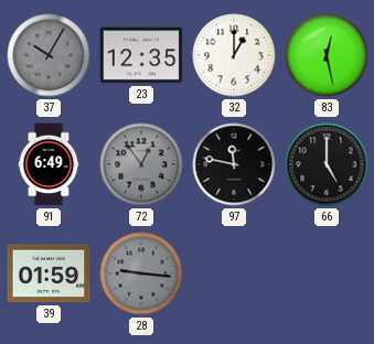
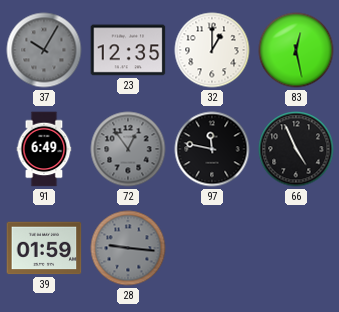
66: 5:00 -> 4:56
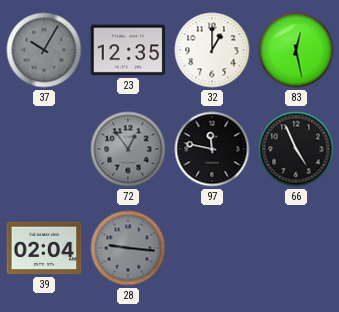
91: 6:49 -> none
39: 01:59 -> 02:04
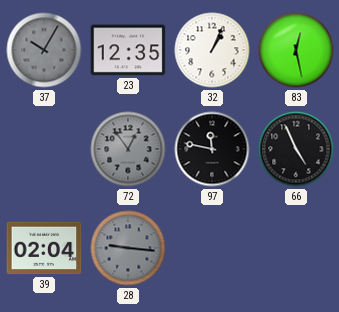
32: 1:00 -> 1:04
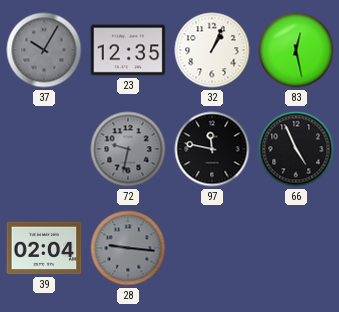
72: 12:54 -> 9:32
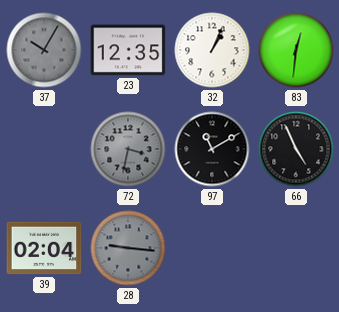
83: 12:28 -> 12:31
72: 9:32 -> 3:32
97: 11:47 -> 11:10
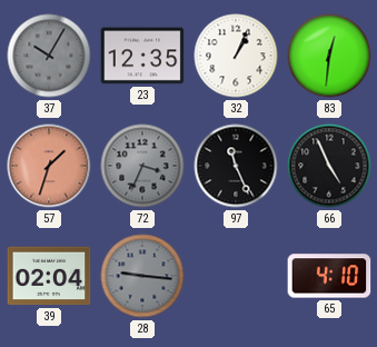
57: none -> 1:33
72: 3:32 -> 3:34
97: 11:10 -> 11:26
65: none -> 4:10
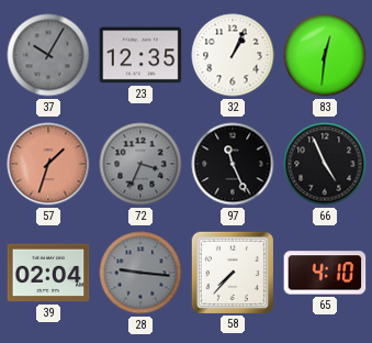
58: none -> 7:37
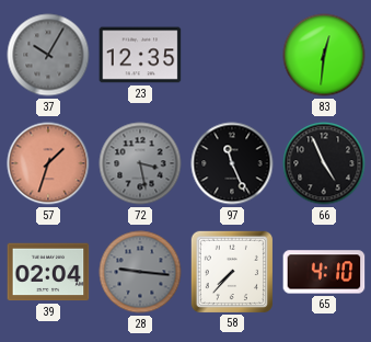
32: 1:04 -> none
72: 3:34 -> 3:28
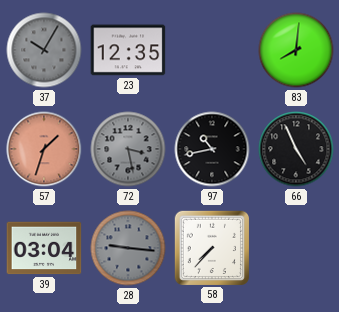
83: 12:31 -> 8:01
97: 11:26 -> 10:43
39: 02:04 -> 03:04
65: 4:10 -> none
